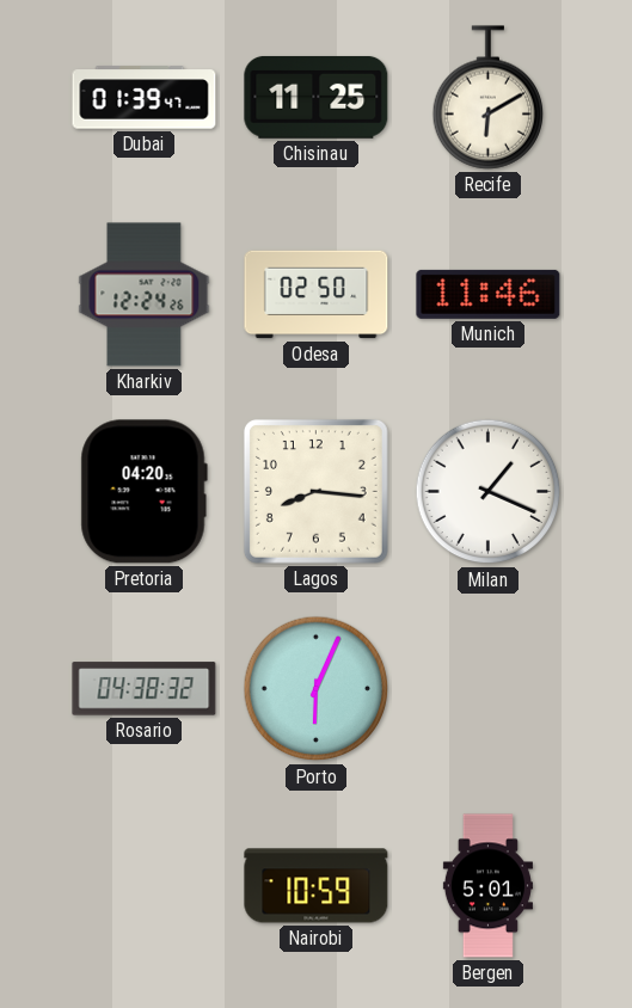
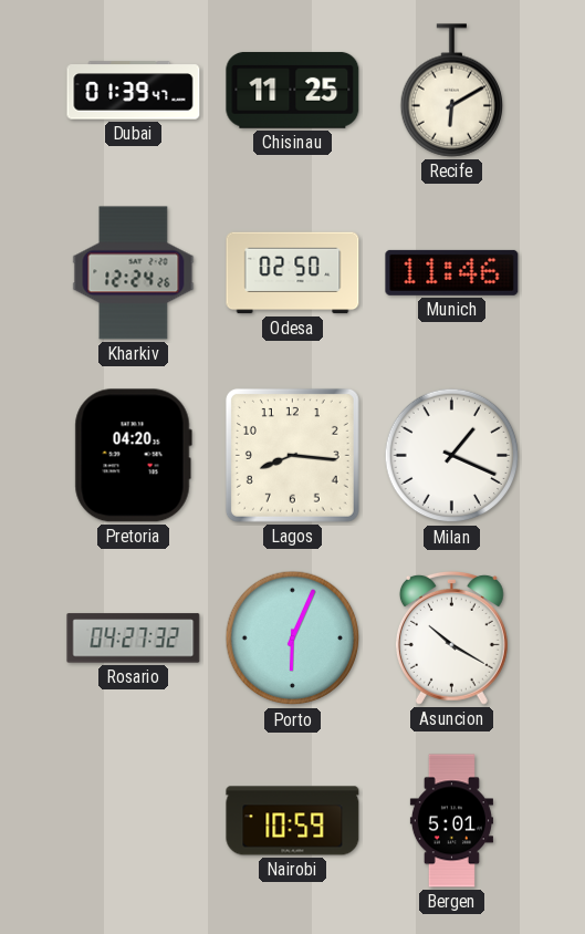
Rosario: 04:38 -> 04:27
Asuncion: none -> 10:20
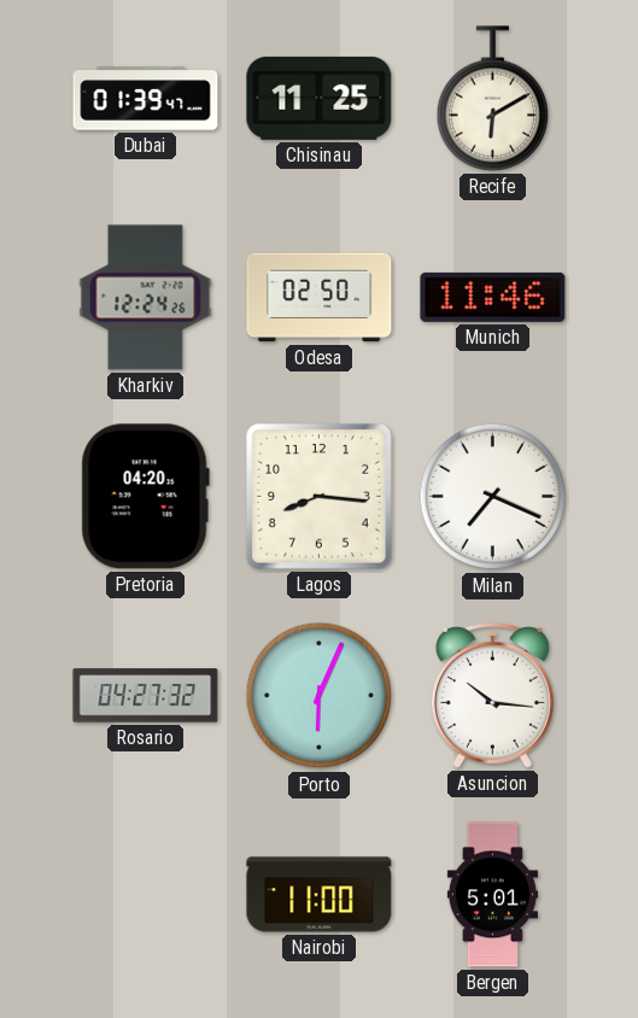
Milan: 1:19 -> 7:19
Asuncion: 10:20 -> 10:16
Nairobi: 10:59 -> 11:00
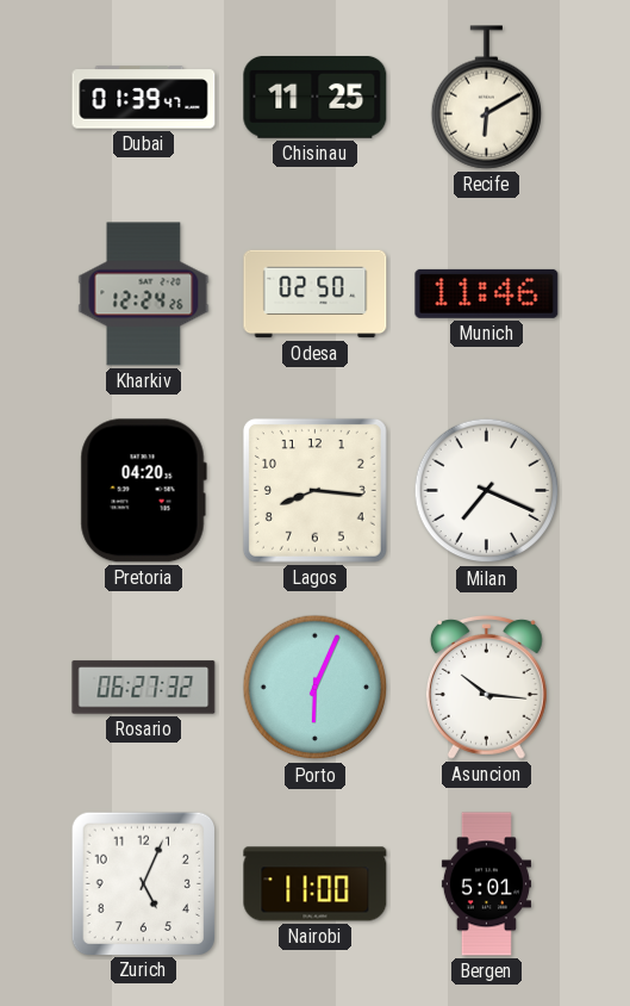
Rosario: 04:27 -> 06:27
Zurich: none -> 5:04
